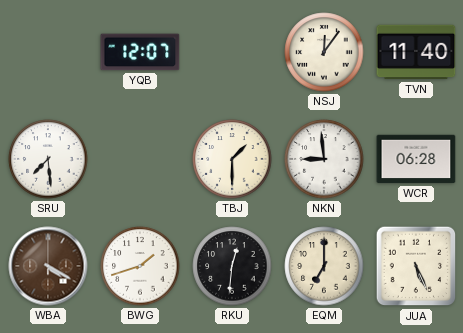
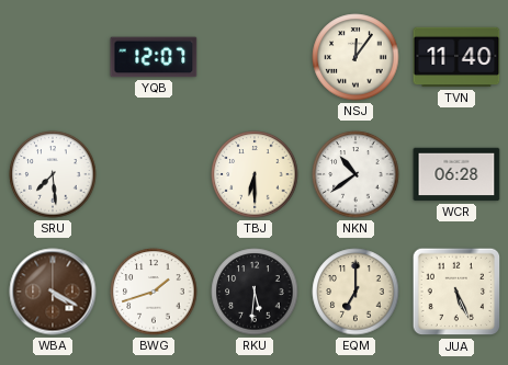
TBJ: 1:30 -> 6:30
NKN: 8:59 -> 10:39
RKU: 12:31 -> 5:31
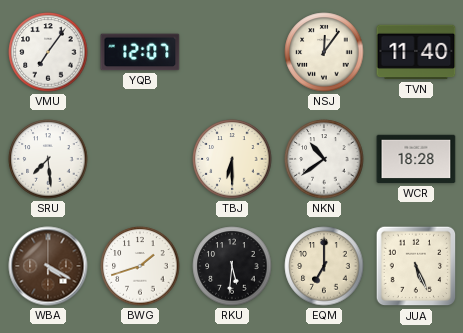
VMU: none -> 7:06
WCR: 06:28 -> 18:28
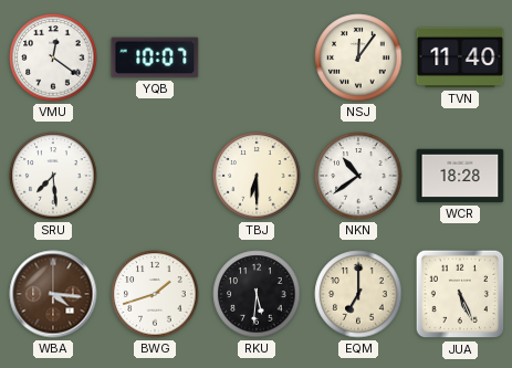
VMU: 7:06 -> 12:21
YQB: 12:07 -> 10:07
WBA: 4:20 -> 4:16
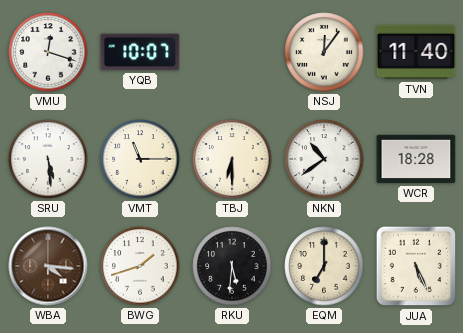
VMU: 12:21 -> 12:18
SRU: 7:29 -> 5:29
VMT: none -> 11:15
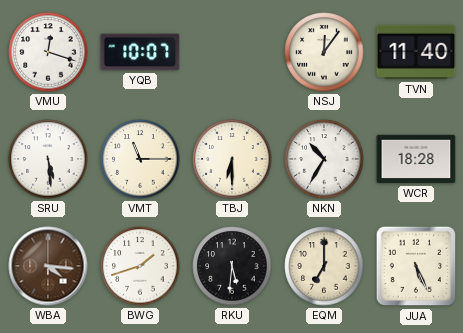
NKN: 10:39 -> 10:35
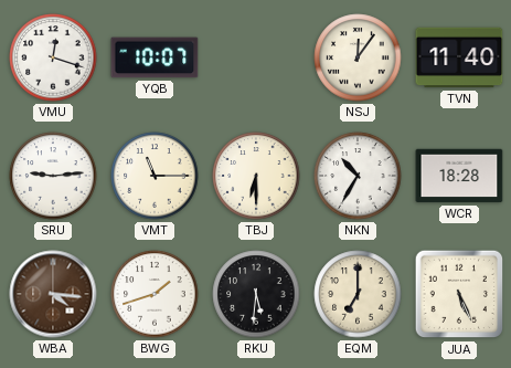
SRU: 5:29 -> 9:14
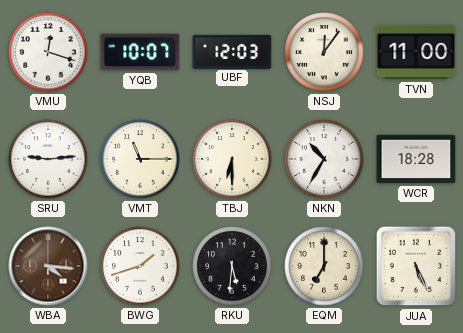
UBF: none -> 12:03
TVN: 11:40 -> 11:00
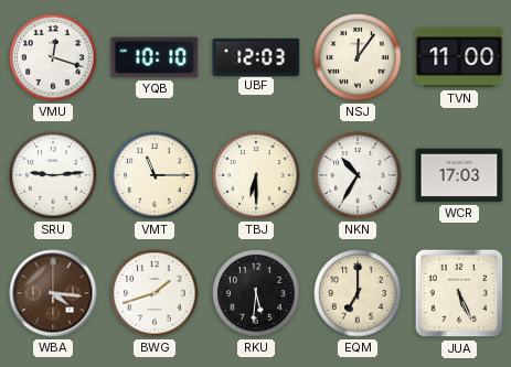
YQB: 10:07 -> 10:10
WCR: 18:28 -> 17:03
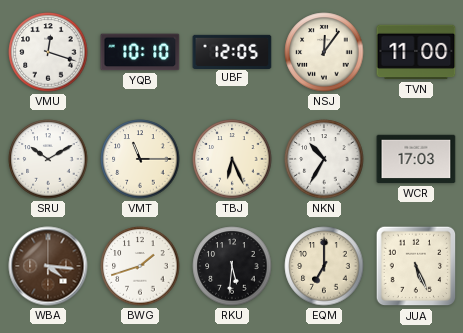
UBF: 12:03 -> 12:05
SRU: 9:14 -> 10:10
TBJ: 6:30 -> 6:26
